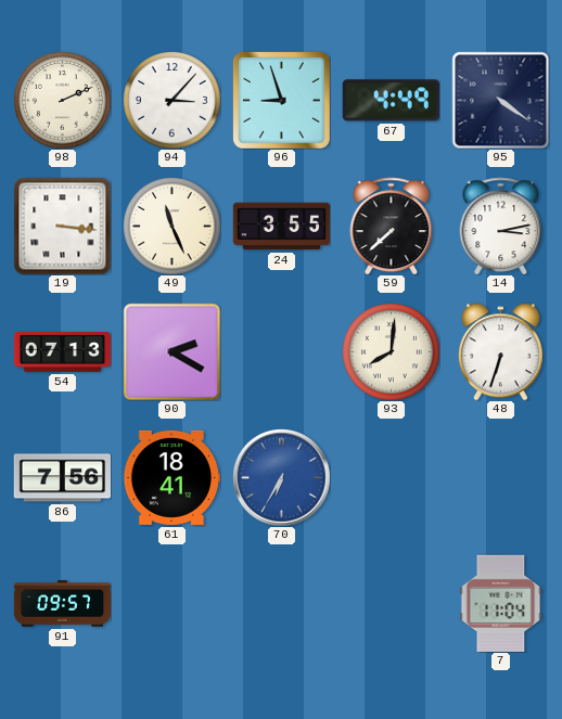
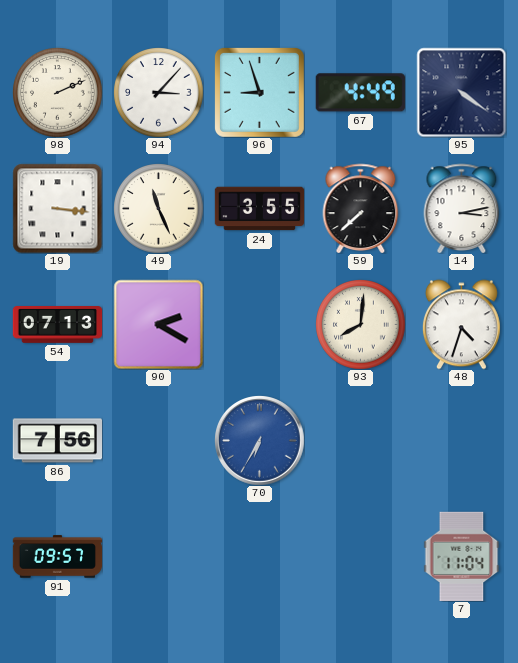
48: 6:33 -> 4:33
61: 18:41 -> none
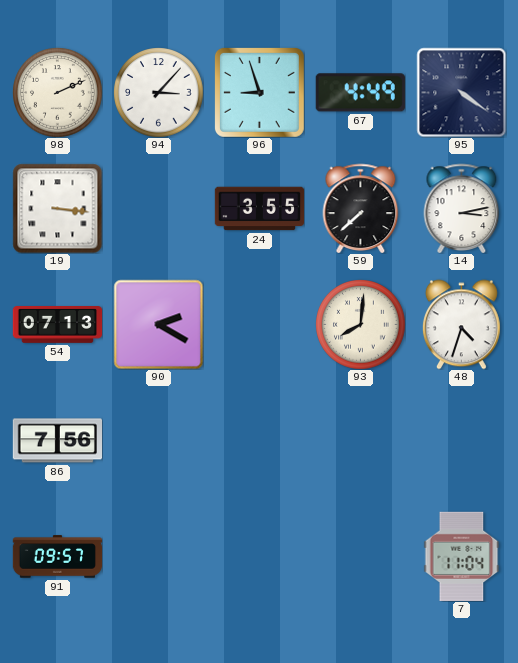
49: 11:26 -> none
70: 6:35 -> none
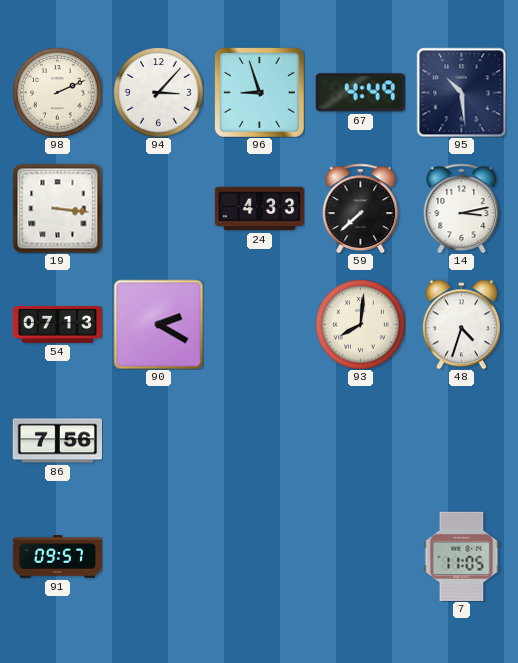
95: 4:21 -> 10:29
24: 3:55 -> 4:33
7: 11:04 -> 11:05
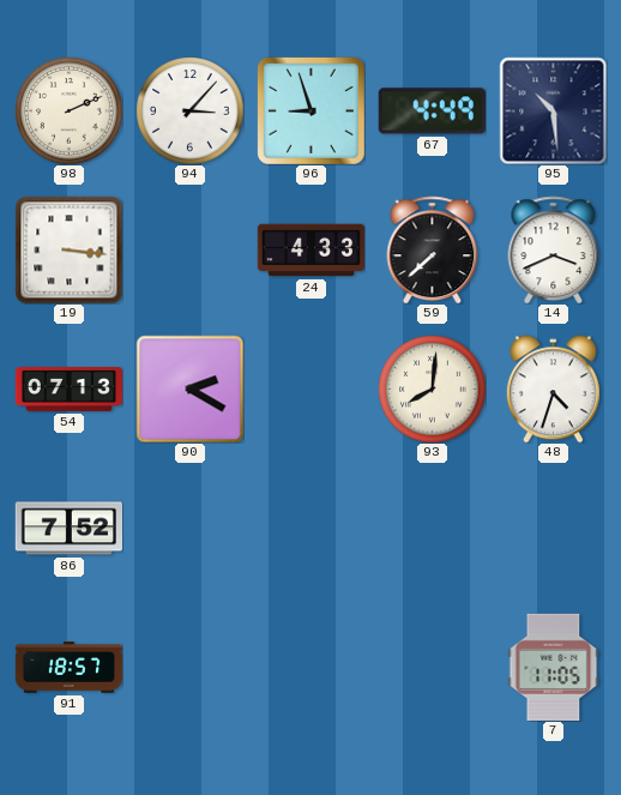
14: 3:13 -> 3:41
86: 7:56 -> 7:52
91: 09:57 -> 18:57
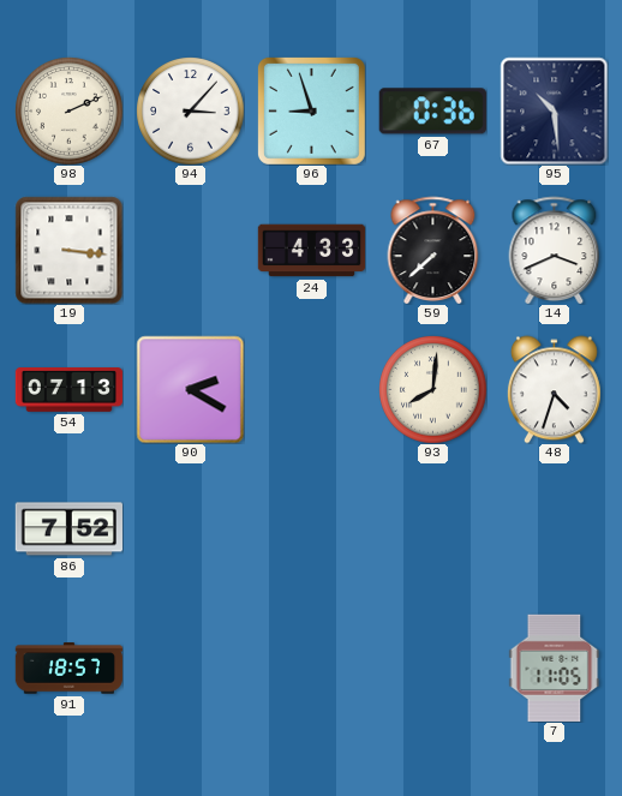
67: 4:49 -> 0:36
